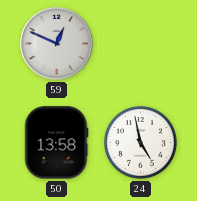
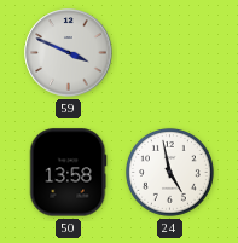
59: 12:49 -> 3:49
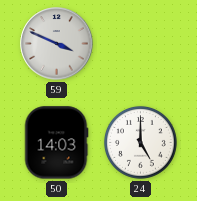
50: 13:58 -> 14:03
24: 4:58 -> 5:00
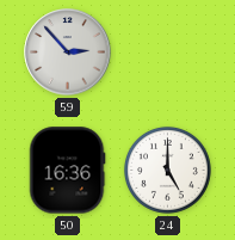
59: 3:49 -> 2:53
50: 14:03 -> 16:36
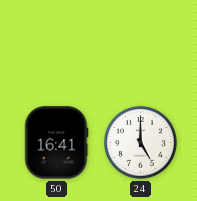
59: 2:53 -> none
50: 16:36 -> 16:41
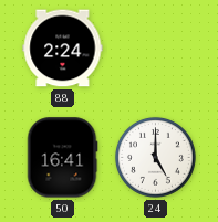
88: none -> 2:24
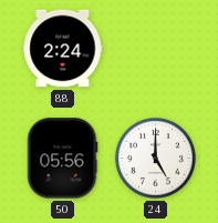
50: 16:41 -> 05:56
